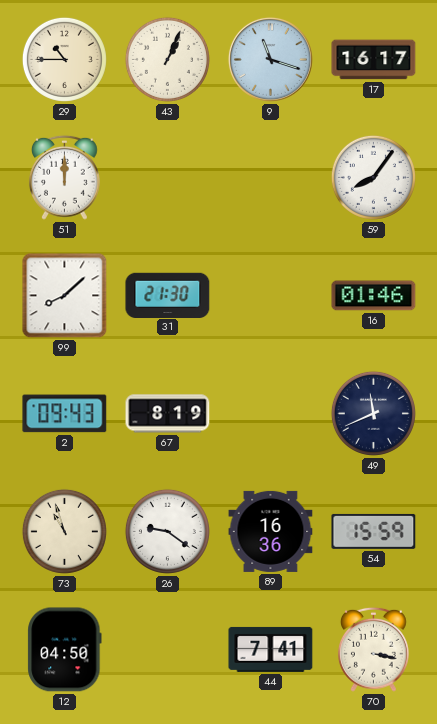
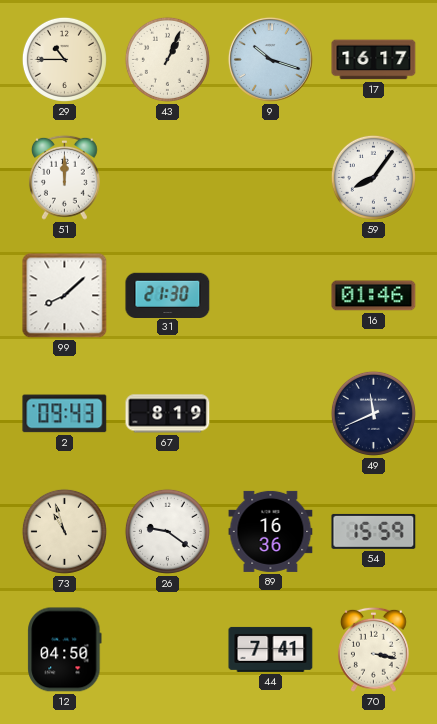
9: 11:18 -> 10:18
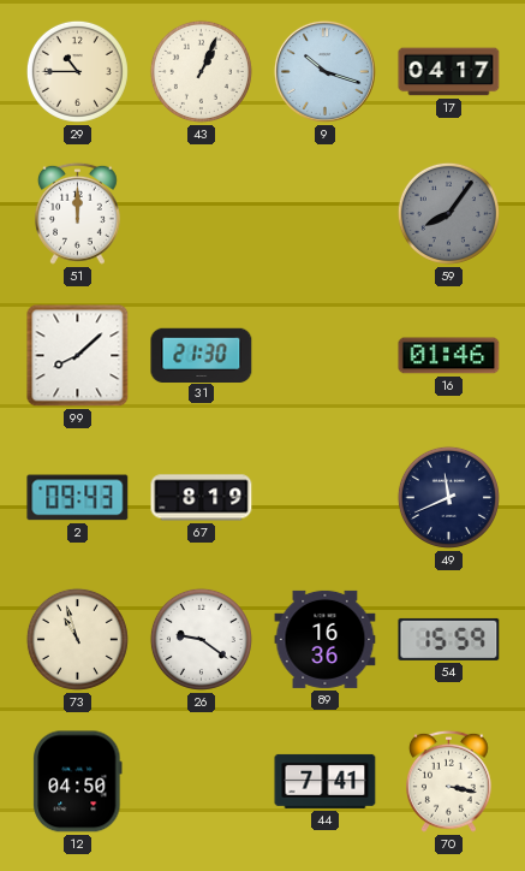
17: 16:17 -> 04:17
59 dial: white -> grey
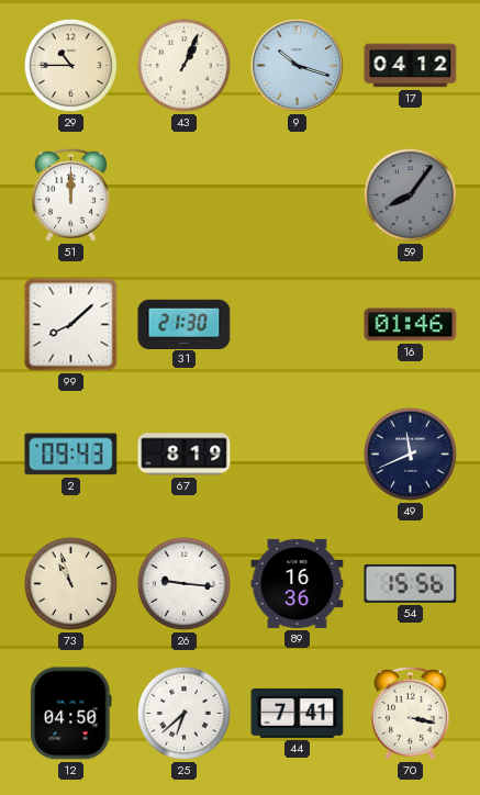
17: 04:17 -> 04:12
26: 9:21 -> 9:16
54: 15:59 -> 15:56
25: none -> 6:38
